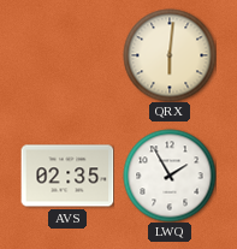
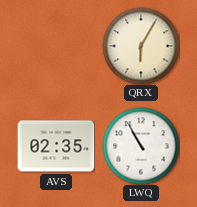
QRX: 6:01 -> 6:05
LWQ: 1:55 -> 10:55
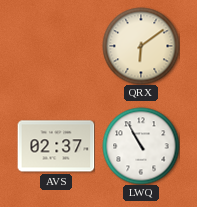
QRX: 6:05 -> 6:09
AVS: 02:35 -> 02:37
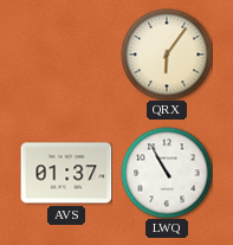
QRX: 6:09 -> 6:06
AVS: 02:37 -> 01:37
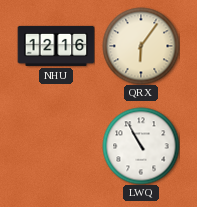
NHU: none -> 12:16
AVS: 01:37 -> none
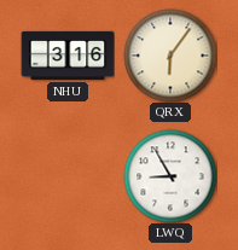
NHU: 12:16 -> 3:16
LWQ: 10:55 -> 8:55
